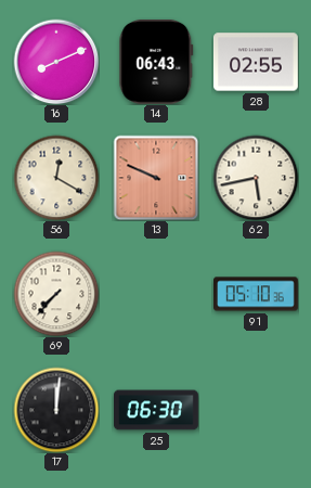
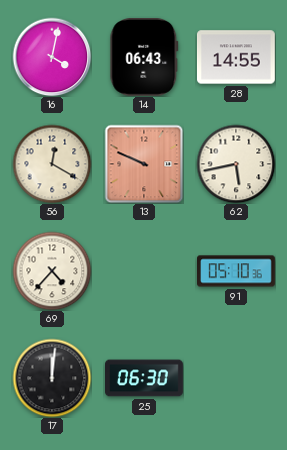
16: 8:11 -> 4:02
28: 02:55 -> 14:55
69: 7:37 -> 4:37
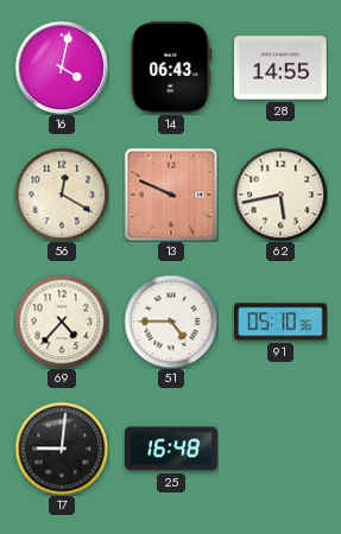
51: none -> 4:45
17: 12:01 -> 9:01
25: 06:30 -> 16:48
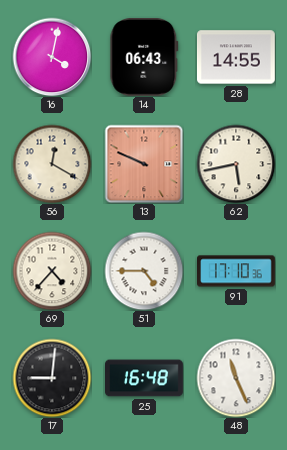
91: 05:10 -> 17:10
48: none -> 11:26
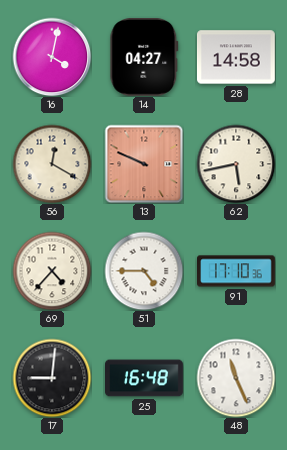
14: 06:43 -> 04:27
28: 14:55 -> 14:58
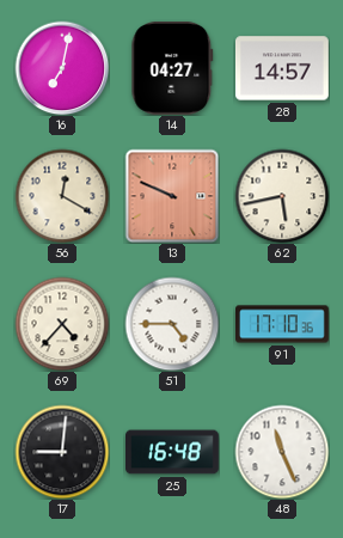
16: 4:02 -> 7:02
28: 14:58 -> 14:57
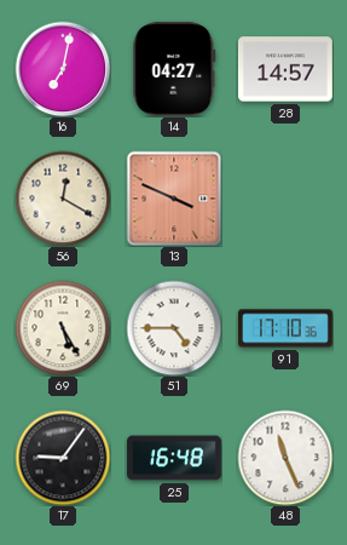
13: 9:49 -> 3:49
62: 5:43 -> none
69: 4:37 -> 5:25
17: 9:01 -> 9:06
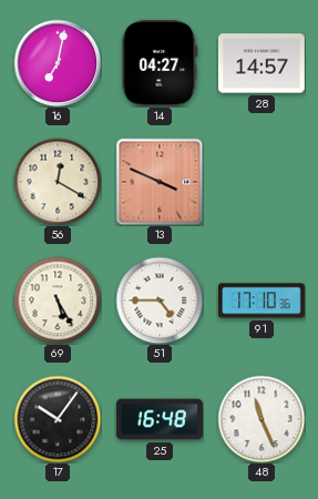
17: 9:06 -> 10:06
